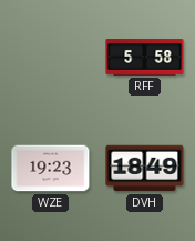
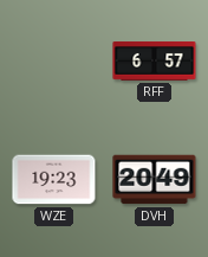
RFF: 5:58 -> 6:57
DVH: 18:49 -> 20:49
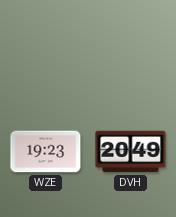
RFF: 6:57 -> none
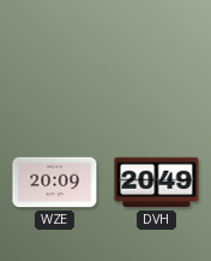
WZE: 19:23 -> 20:09
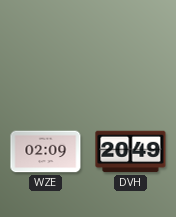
WZE: 20:09 -> 02:09
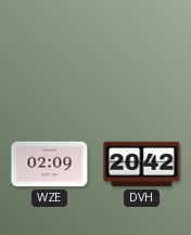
DVH: 20:49 -> 20:42
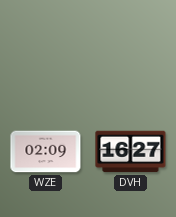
DVH: 20:42 -> 16:27
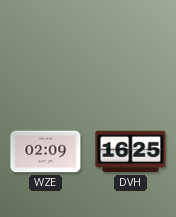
DVH: 16:27 -> 16:25
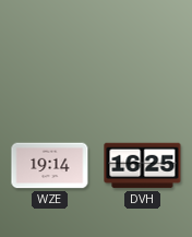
WZE: 02:09 -> 19:14
